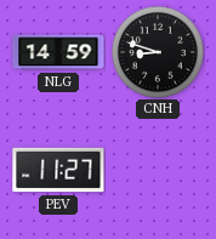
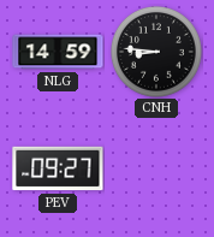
CNH: 8:48 -> 8:46
PEV: 11:27 -> 09:27
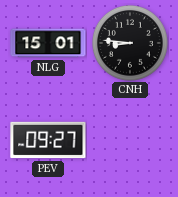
NLG: 14:59 -> 15:01
